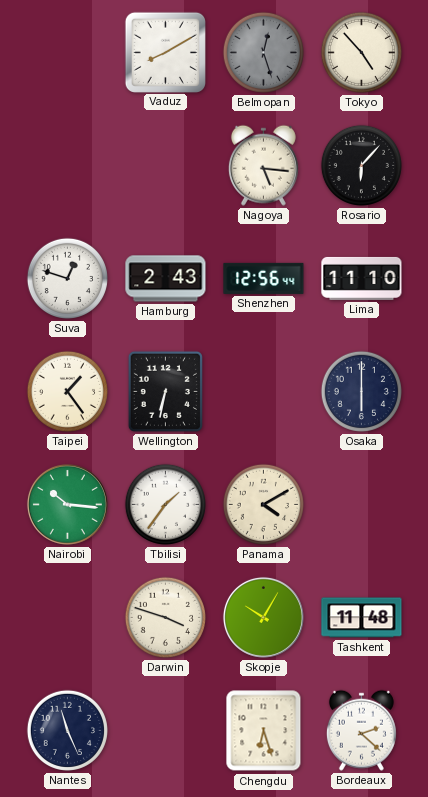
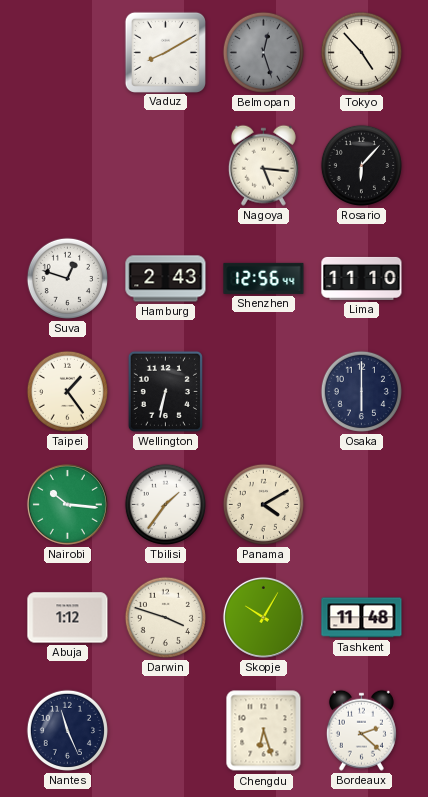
Abuja: none -> 1:12
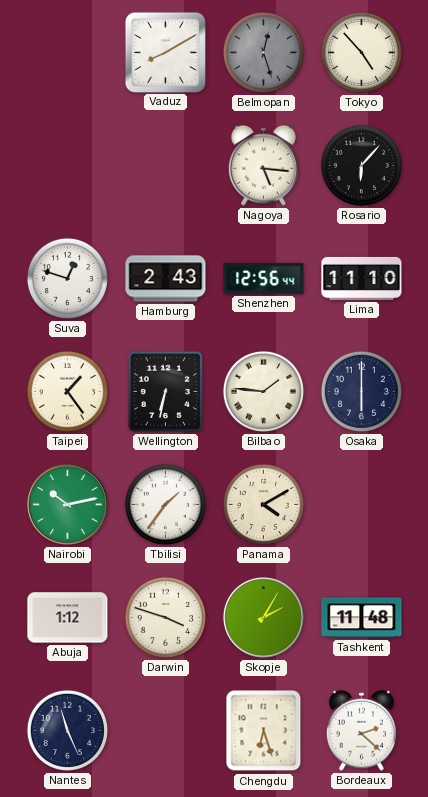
Bilbao: none -> 1:46
Nairobi: 10:16 -> 10:13
Skopje: 10:05 -> 2:05
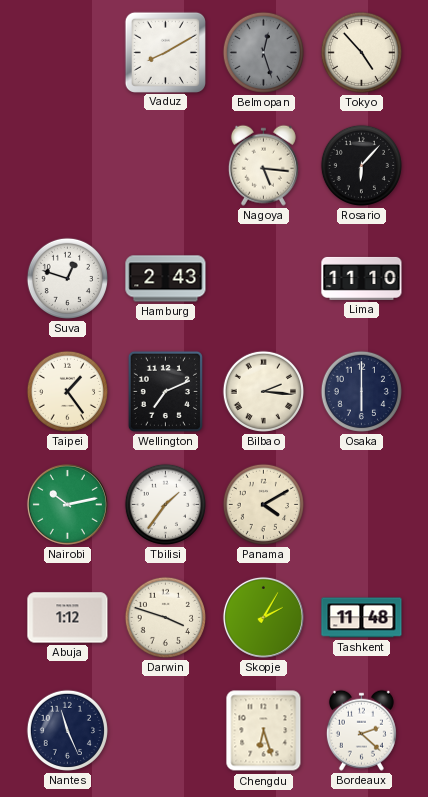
Shenzhen: 12:56 -> none
Wellington: 6:32 -> 7:11
Bilbao: 1:46 -> 2:16
